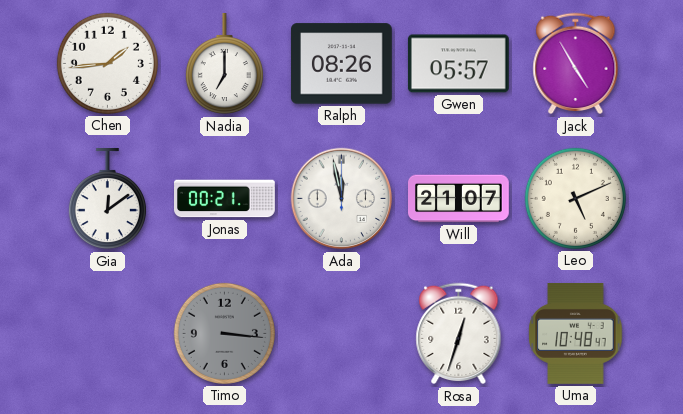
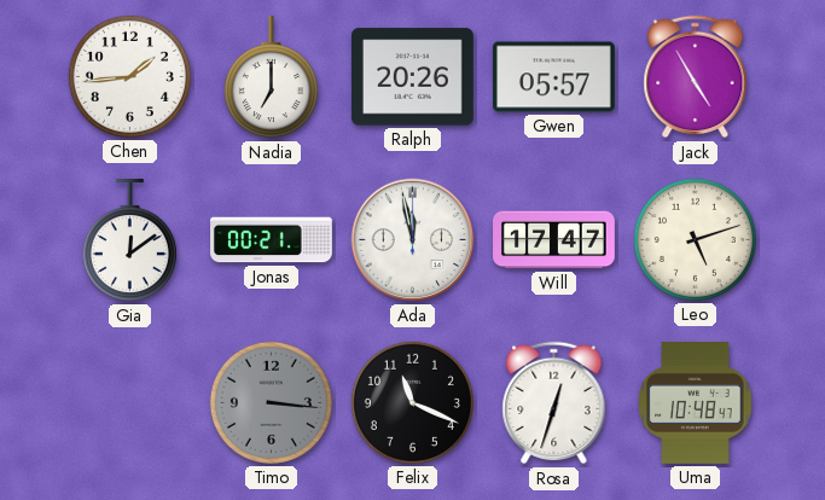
Ralph: 08:26 -> 20:26
Will: 21:07 -> 17:47
Leo: 5:11 -> 5:12
Felix: none -> 11:19
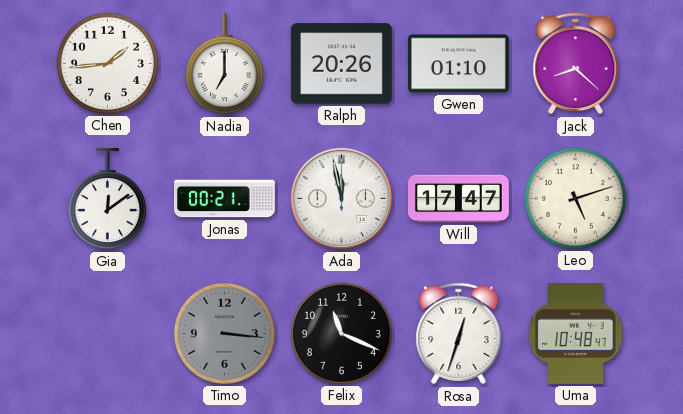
Gwen: 05:57 -> 01:10
Jack: 4:55 -> 8:22
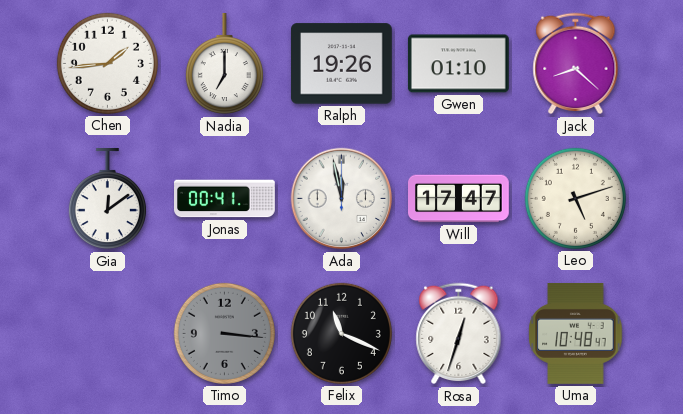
Ralph: 20:26 -> 19:26
Jonas: 00:21 -> 00:41
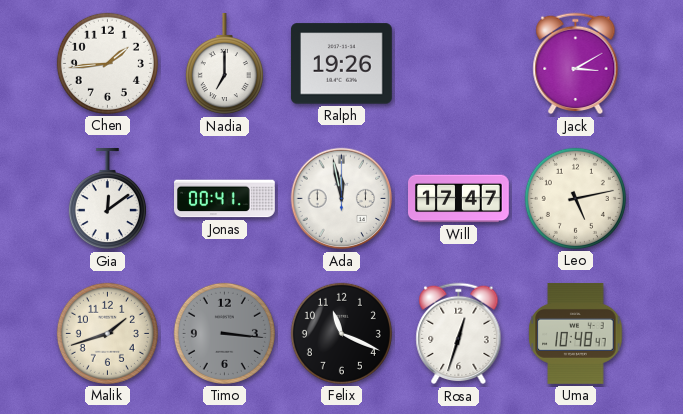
Gwen: 01:10 -> none
Jack: 8:22 -> 3:10
Leo: 5:12 -> 5:13
Malik: none -> 1:42
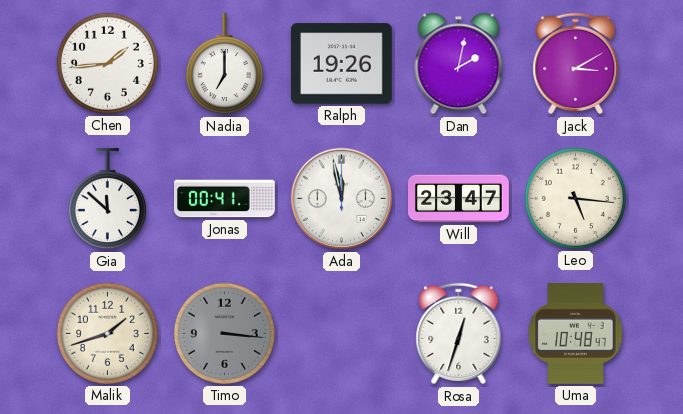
Dan: none -> 2:02
Gia: 12:09 -> 11:52
Will: 17:47 -> 23:47
Leo: 5:13 -> 5:16
Felix: 11:19 -> none
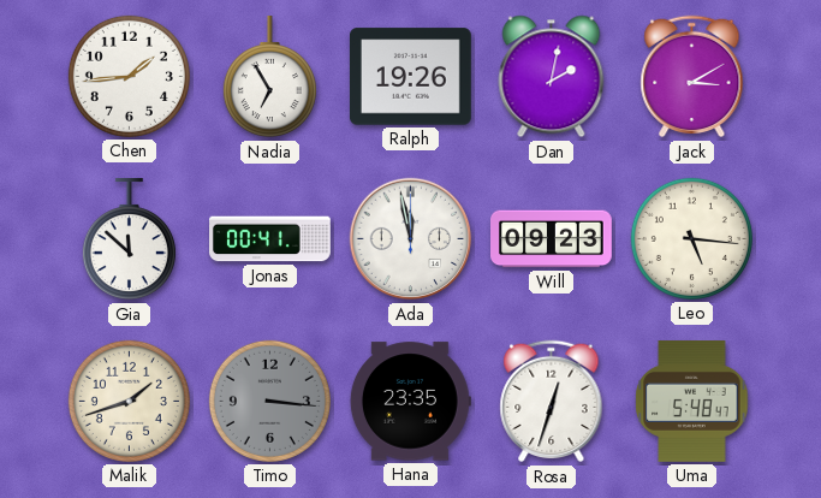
Nadia: 7:00 -> 6:55
Will: 23:47 -> 09:23
Hana: none -> 23:35
Uma: 10:48 -> 5:48
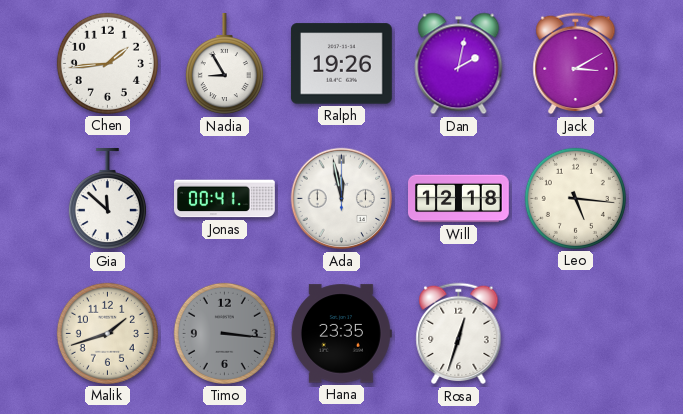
Nadia: 6:55 -> 8:55
Will: 09:23 -> 12:18
Uma: 5:48 -> none
